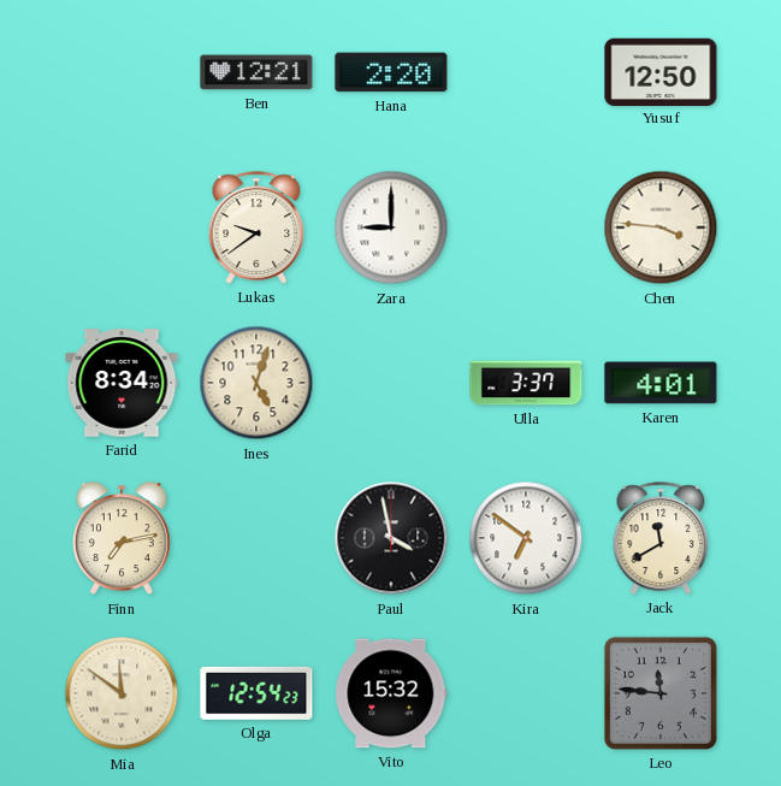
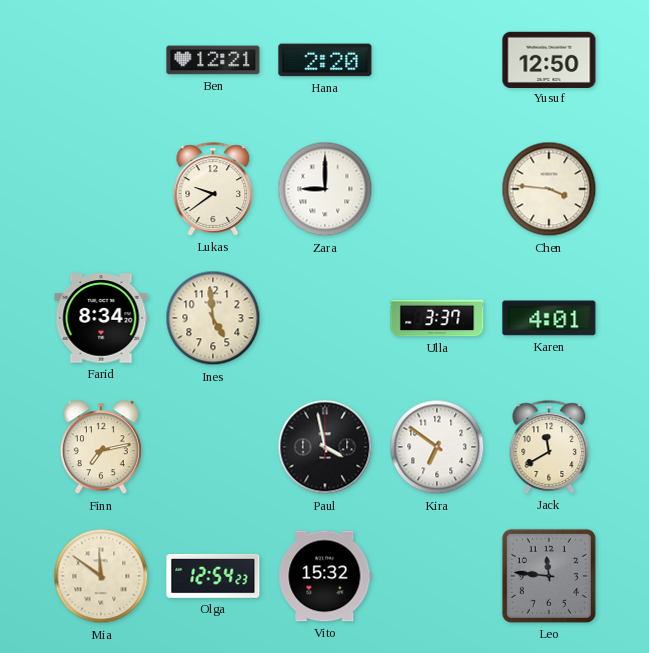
Ines: 5:03 -> 4:59
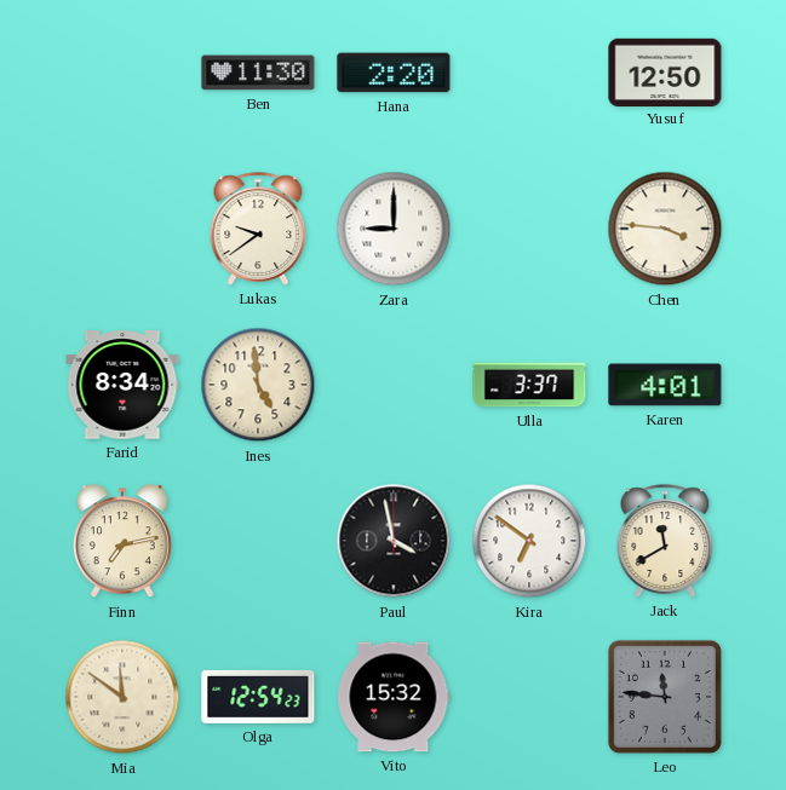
Ben: 12:21 -> 11:30
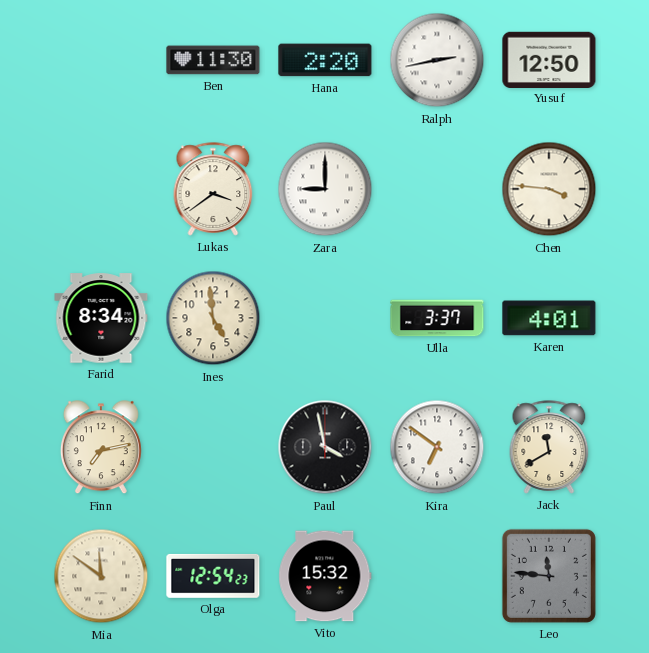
Ralph: none -> 2:43
Lukas: 9:39 -> 3:39
